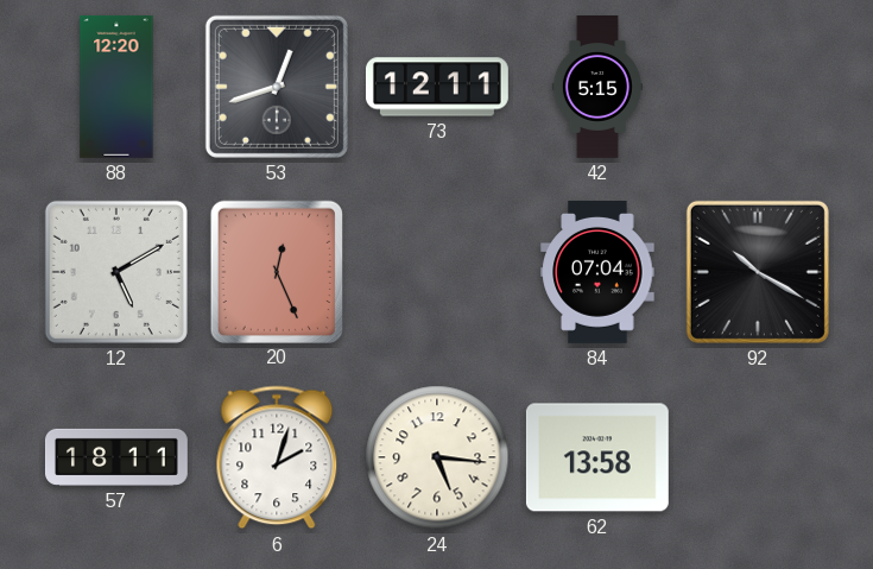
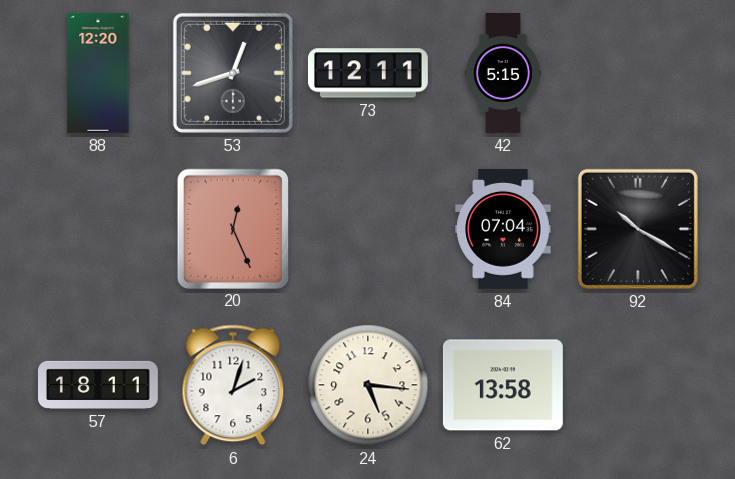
12: 5:10 -> none
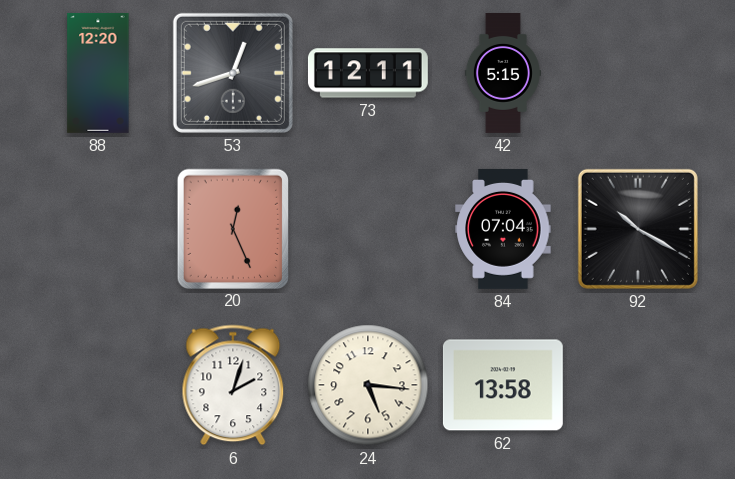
57: 18:11 -> none
